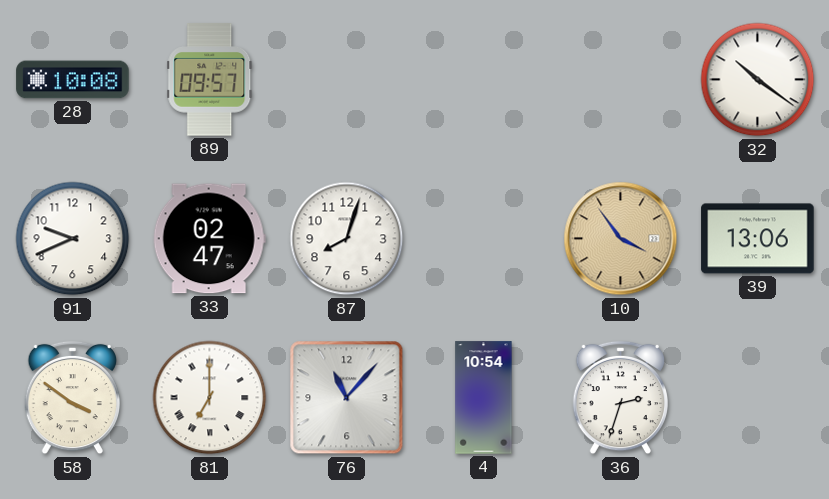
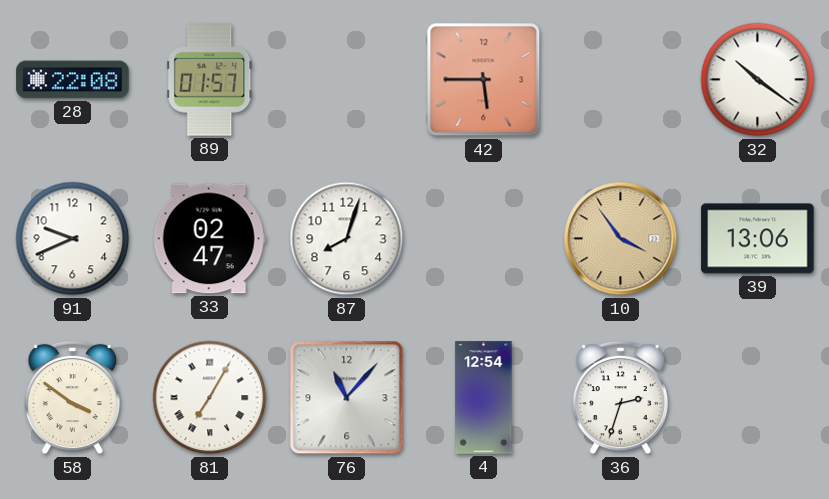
28: 10:08 -> 22:08
89: 09:57 -> 01:57
42: none -> 5:45
81: 7:00 -> 7:05
4: 10:54 -> 12:54
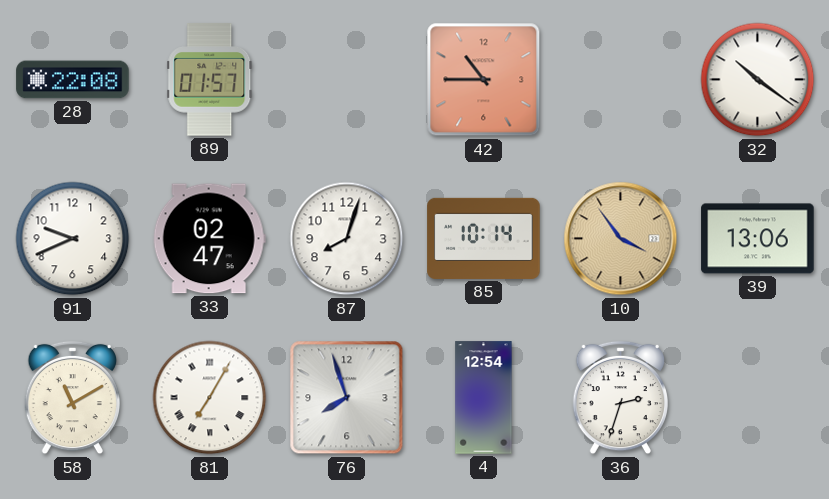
42: 5:45 -> 10:45
85: none -> 10:14
58: 3:51 -> 11:10
76: 11:07 -> 7:57
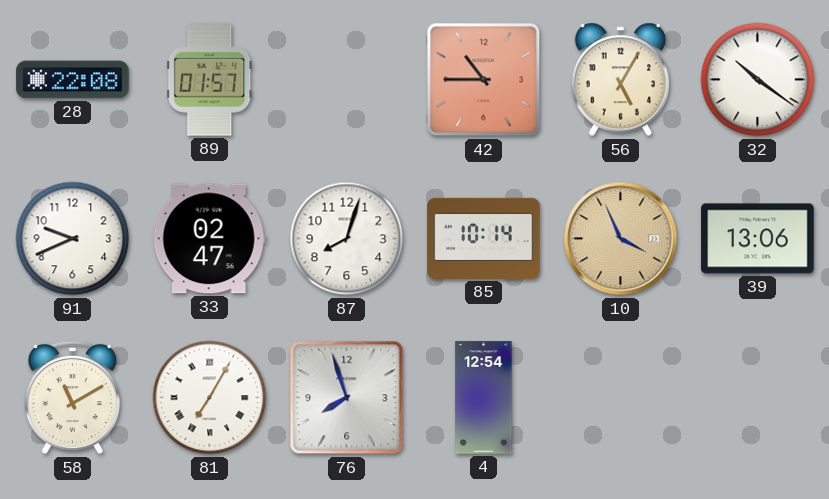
56: none -> 5:05
10: 3:54 -> 3:56
36: 2:33 -> none
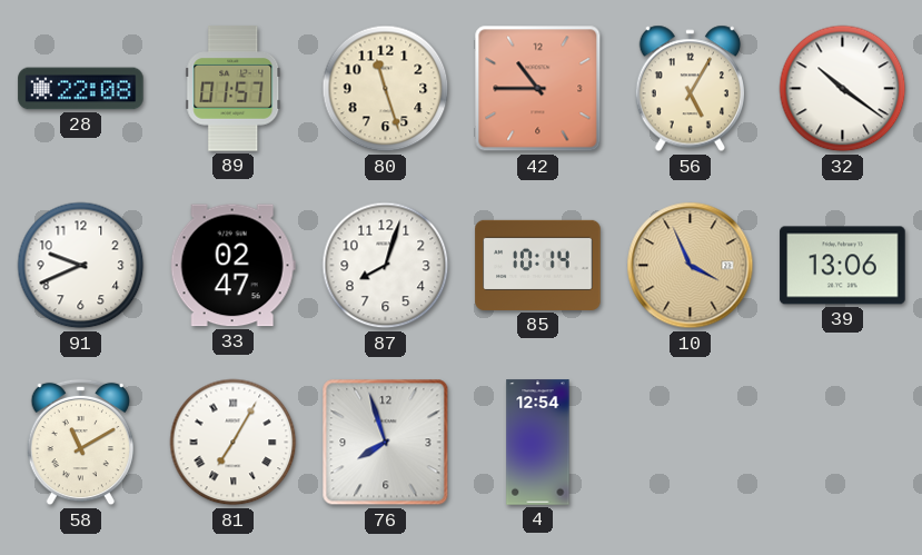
80: none -> 11:27
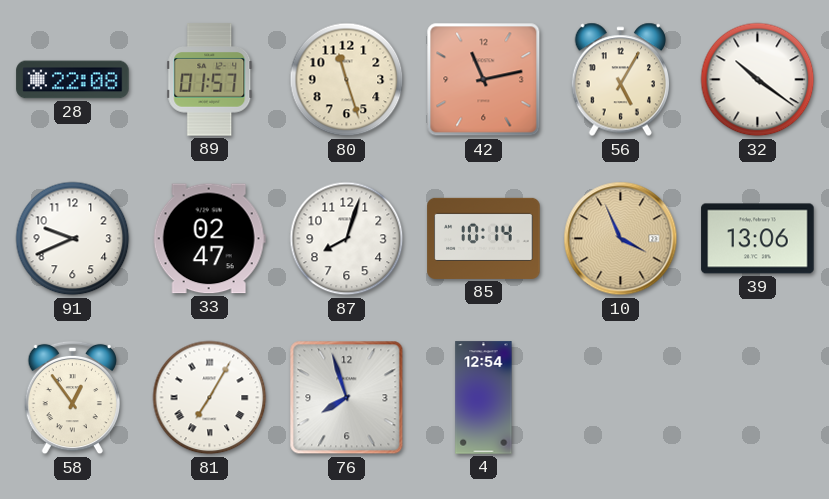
42: 10:45 -> 11:13
58: 11:10 -> 12:54
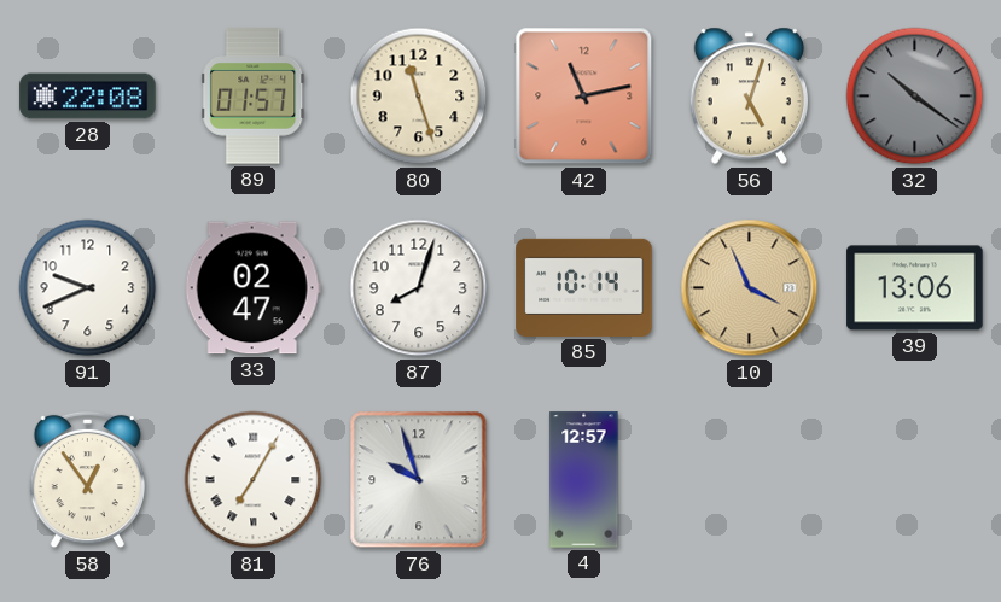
56: 5:05 -> 5:03
32 dial: white -> grey
76: 7:57 -> 9:57
4: 12:54 -> 12:57
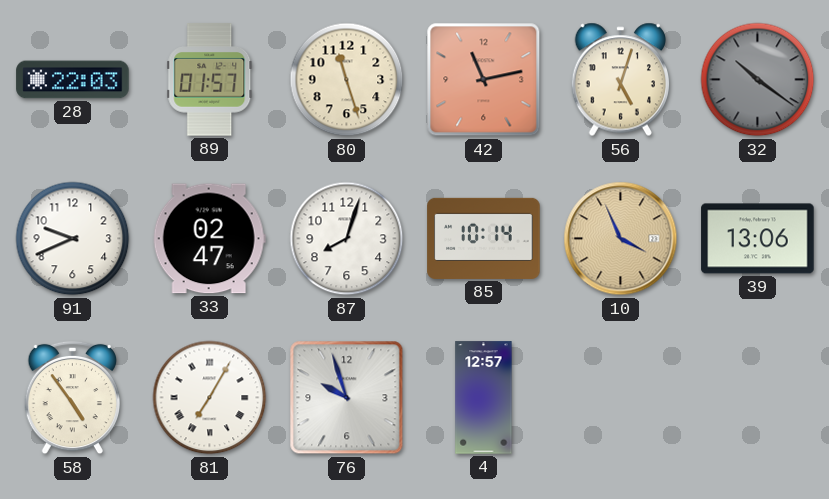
28: 22:08 -> 22:03
58: 12:54 -> 4:54
